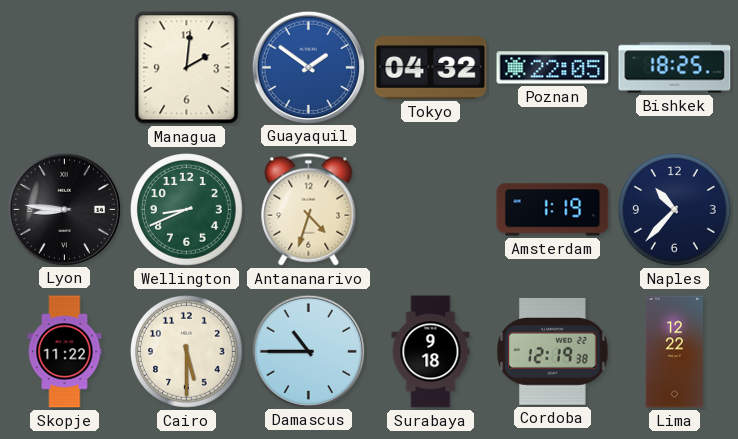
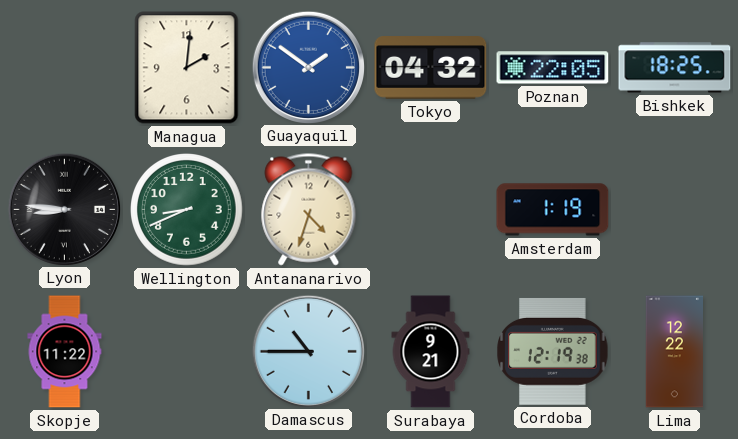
Naples: 10:37 -> none
Cairo: 5:30 -> none
Surabaya: 9:18 -> 9:21
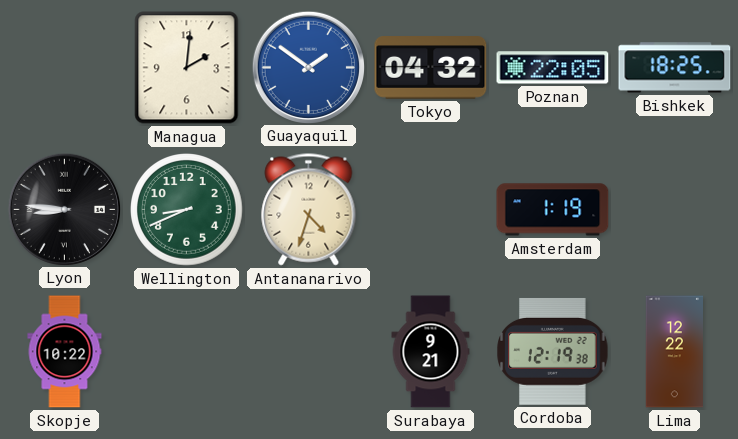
Skopje: 11:22 -> 10:22
Damascus: 10:45 -> none
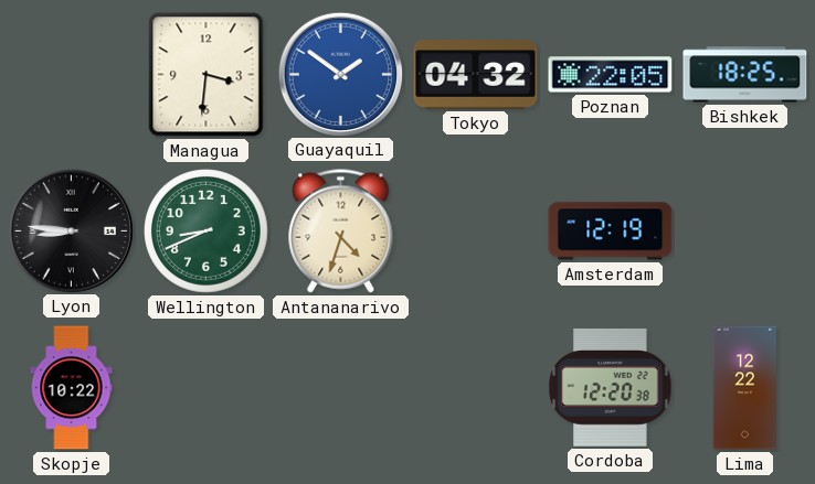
Managua: 2:01 -> 3:31
Amsterdam: 1:19 -> 12:19
Surabaya: 9:21 -> none
Cordoba: 12:19 -> 12:20
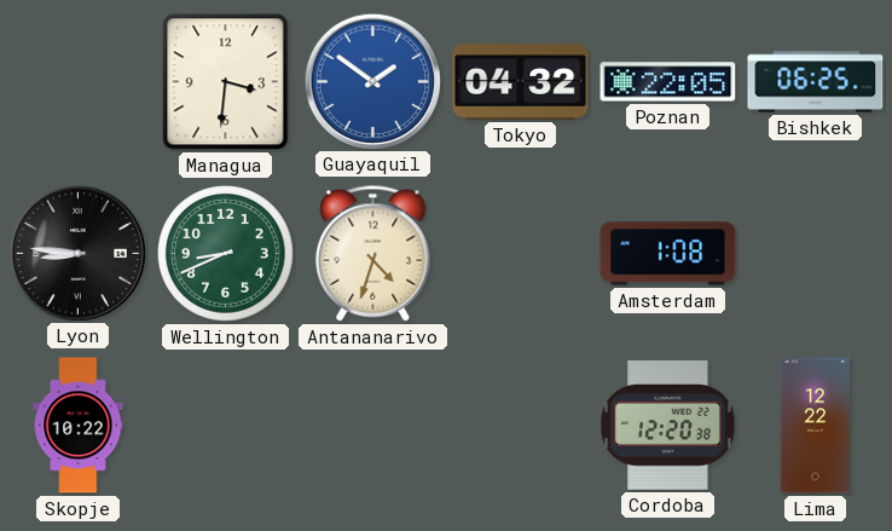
Bishkek: 18:25 -> 06:25
Amsterdam: 12:19 -> 1:08
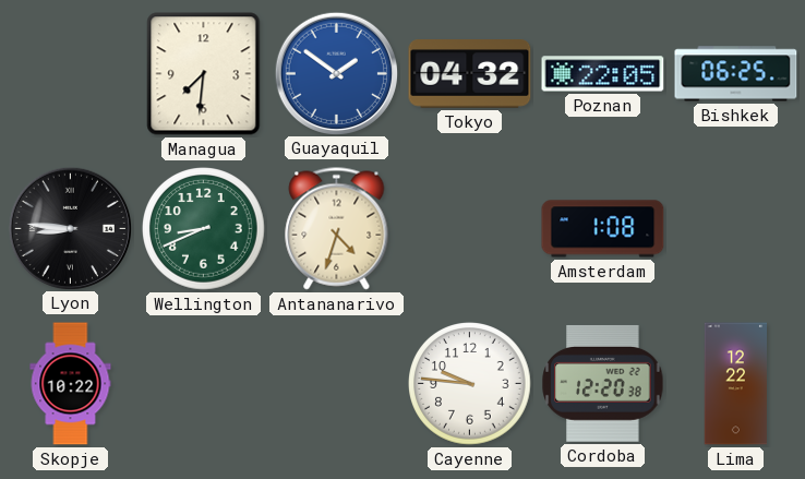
Managua: 3:31 -> 7:31
Cayenne: none -> 9:46
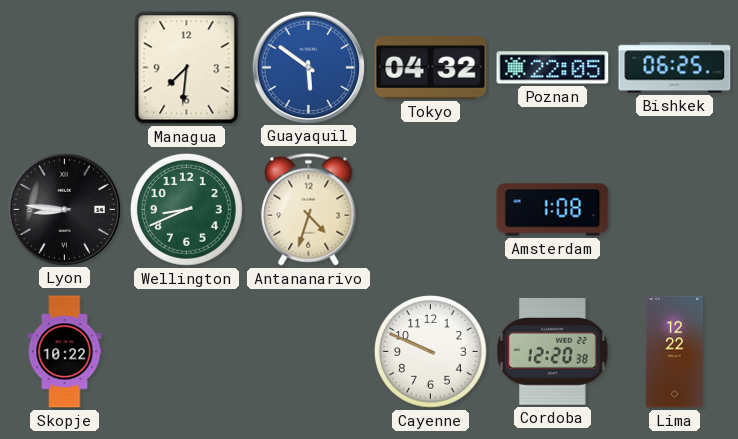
Guayaquil: 1:51 -> 5:51
Cayenne: 9:46 -> 9:49
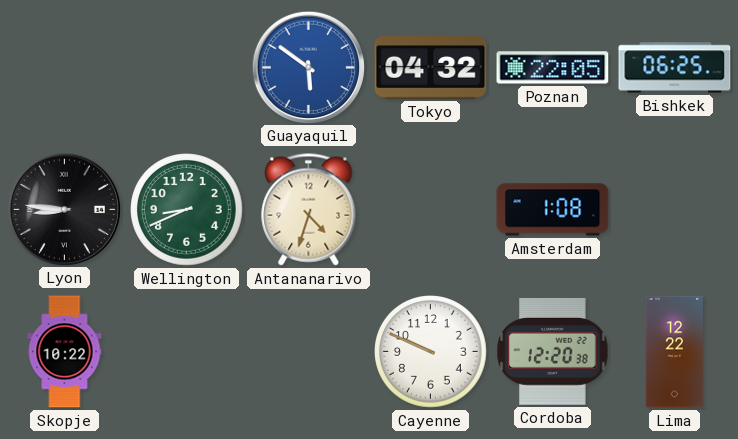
Managua: 7:31 -> none
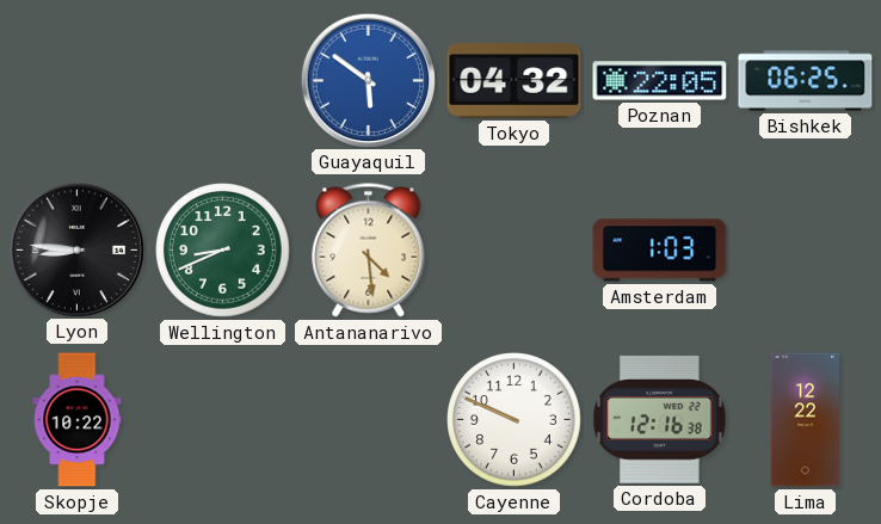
Antananarivo: 4:33 -> 4:29
Amsterdam: 1:08 -> 1:03
Cordoba: 12:20 -> 12:16
